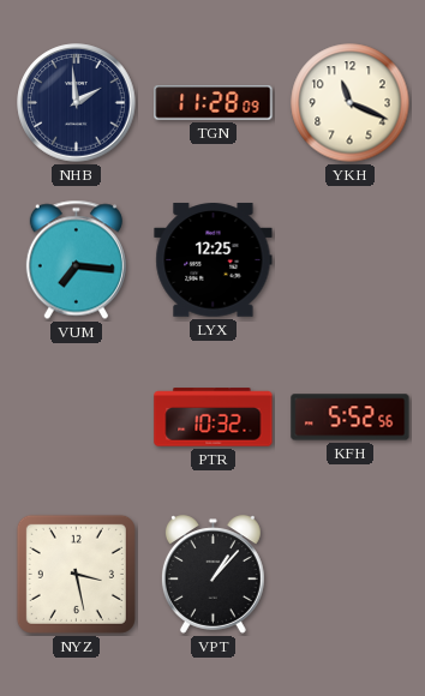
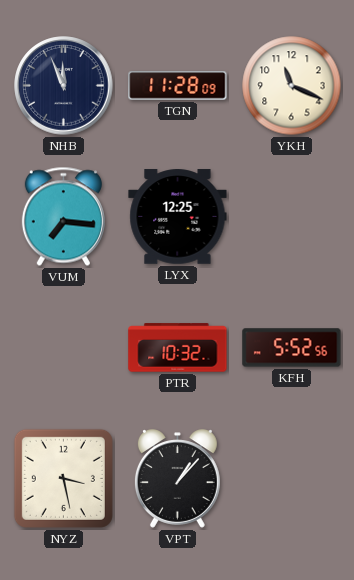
NHB: 1:59 -> 11:56
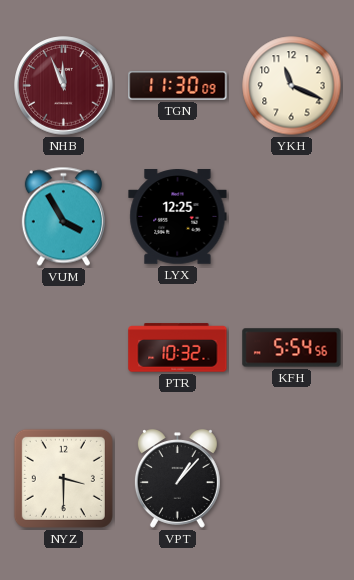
NHB dial: navy -> burgundy
TGN: 11:28 -> 11:30
VUM: 7:16 -> 3:55
KFH: 5:52 -> 5:54
NYZ: 3:28 -> 3:30
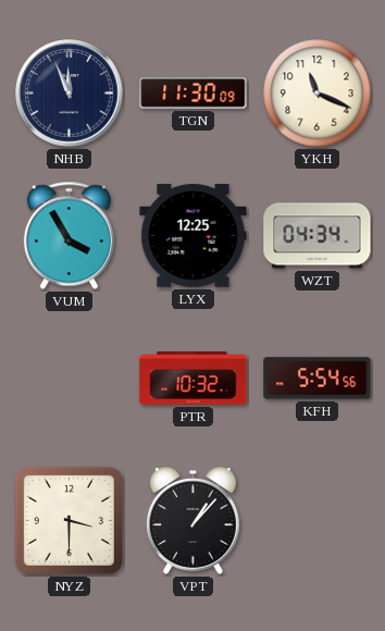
NHB dial: burgundy -> navy
WZT: none -> 04:34
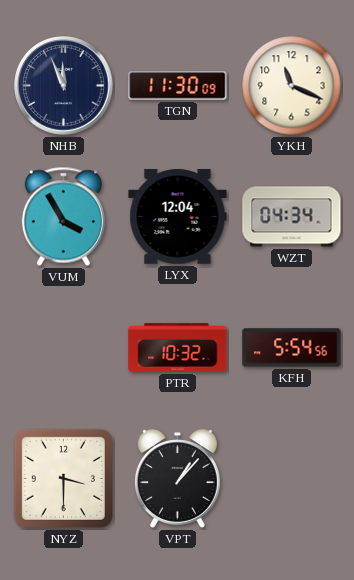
LYX: 12:25 -> 12:04
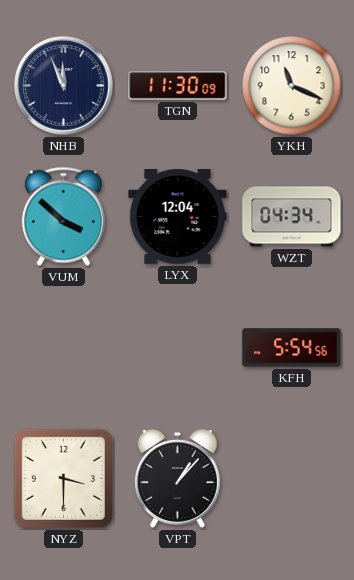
VUM: 3:55 -> 3:52
PTR: 10:32 -> none
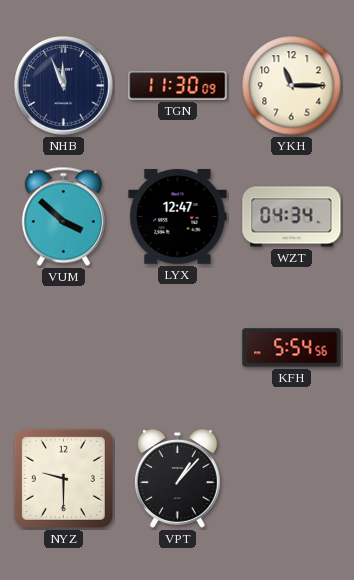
YKH: 11:19 -> 11:15
LYX: 12:04 -> 12:47
NYZ: 3:30 -> 9:30
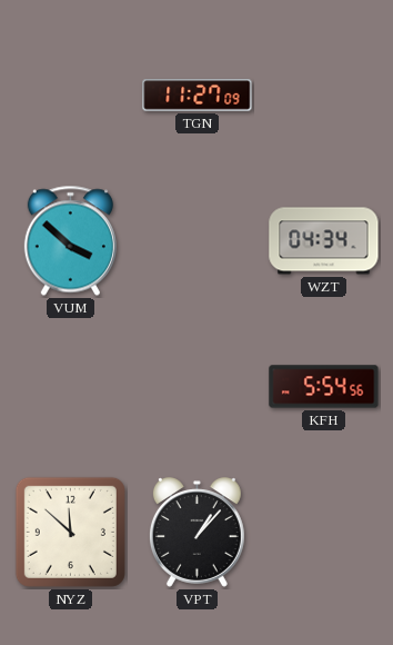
NHB: 11:56 -> none
TGN: 11:30 -> 11:27
YKH: 11:15 -> none
LYX: 12:47 -> none
NYZ: 9:30 -> 11:52
